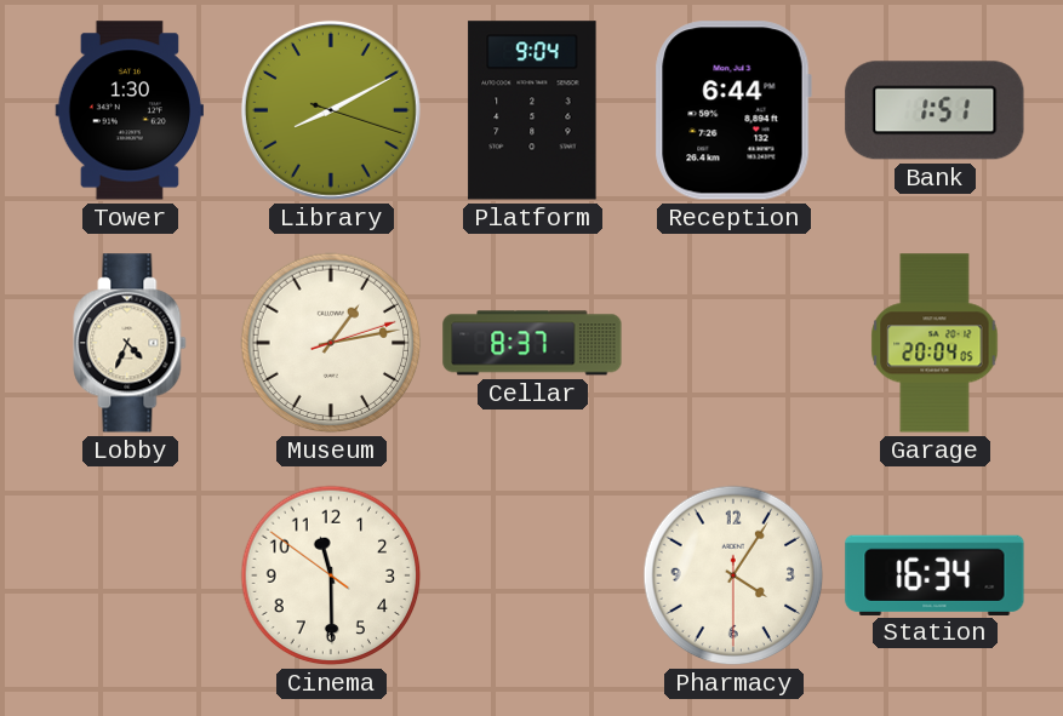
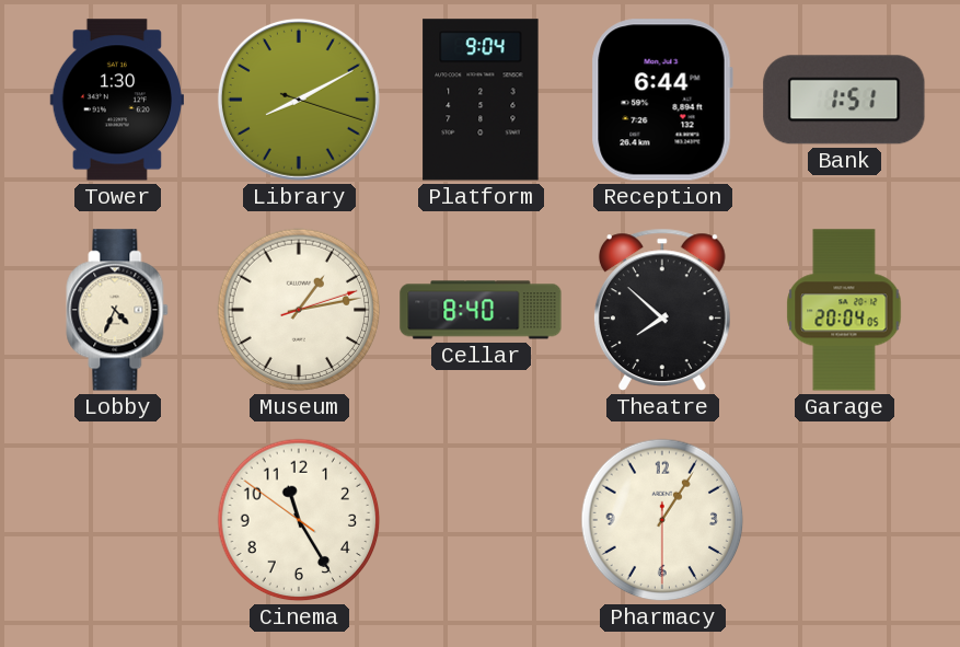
Cellar: 8:37 -> 8:40
Theatre: none -> 7:52
Cinema: 11:29 -> 11:24
Pharmacy: 4:05 -> 1:05
Station: 16:34 -> none
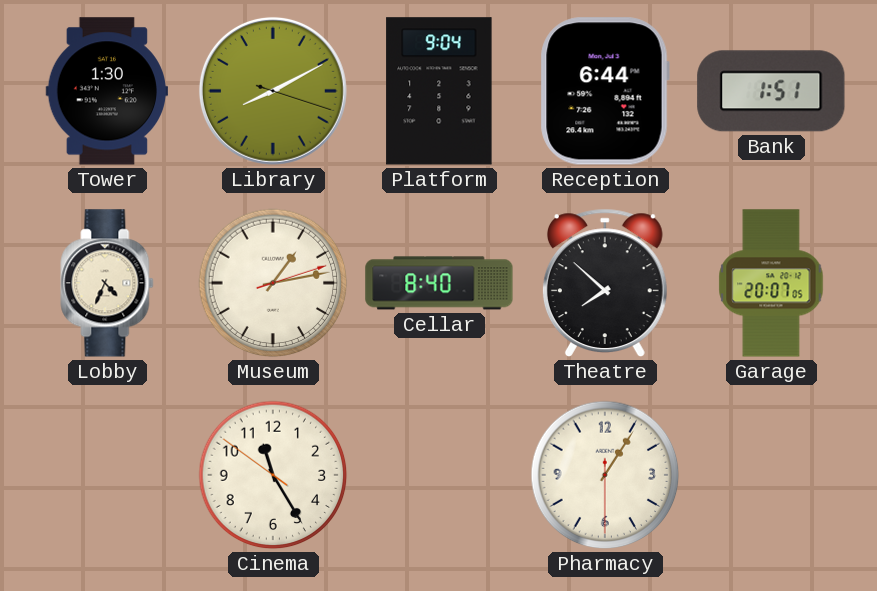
Garage: 20:04 -> 20:07
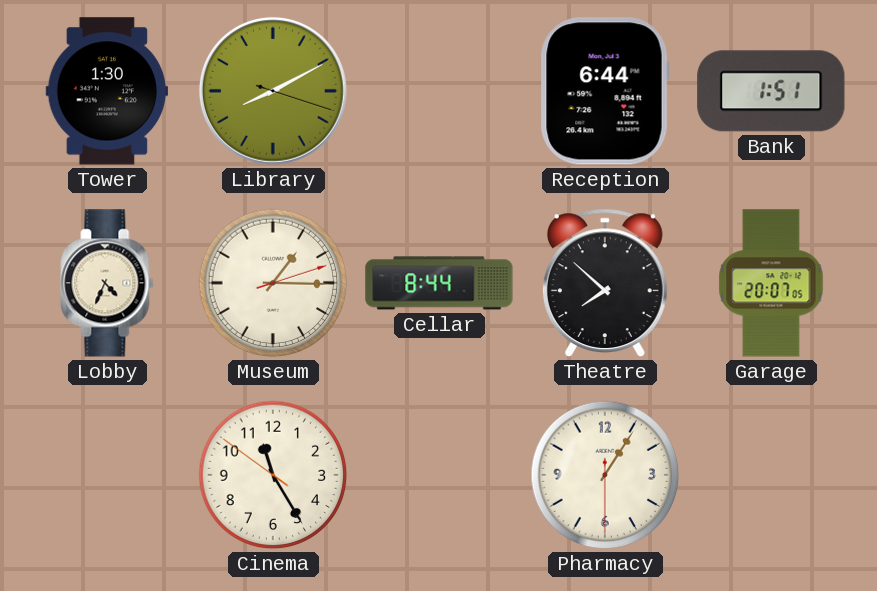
Platform: 9:04 -> none
Museum: 1:13 -> 1:15
Cellar: 8:40 -> 8:44
